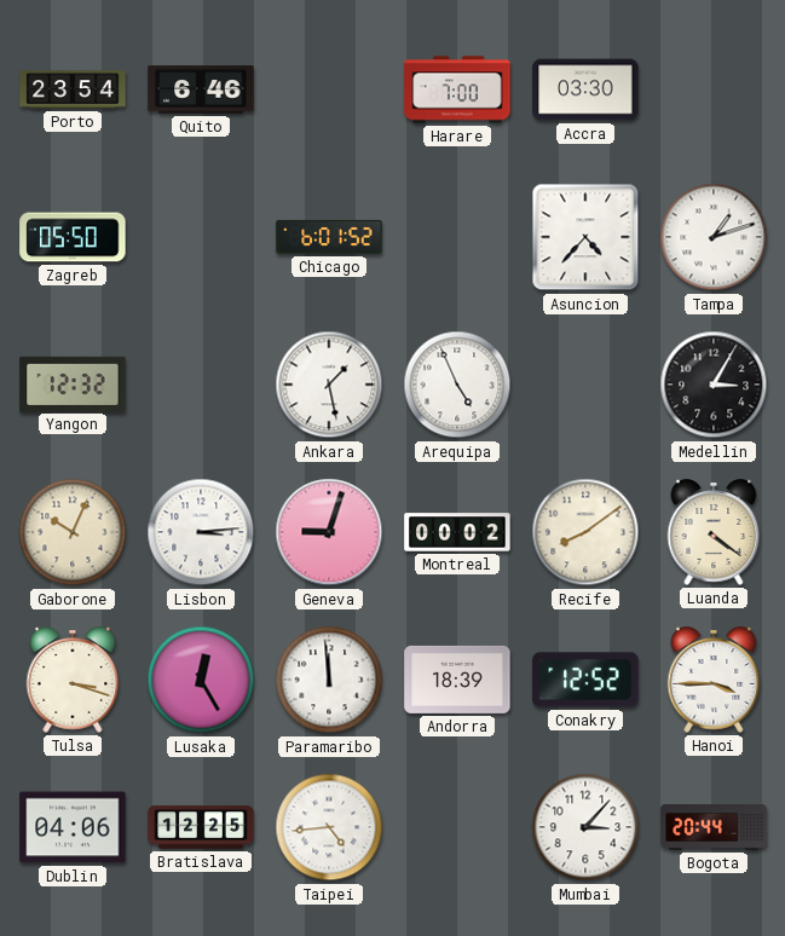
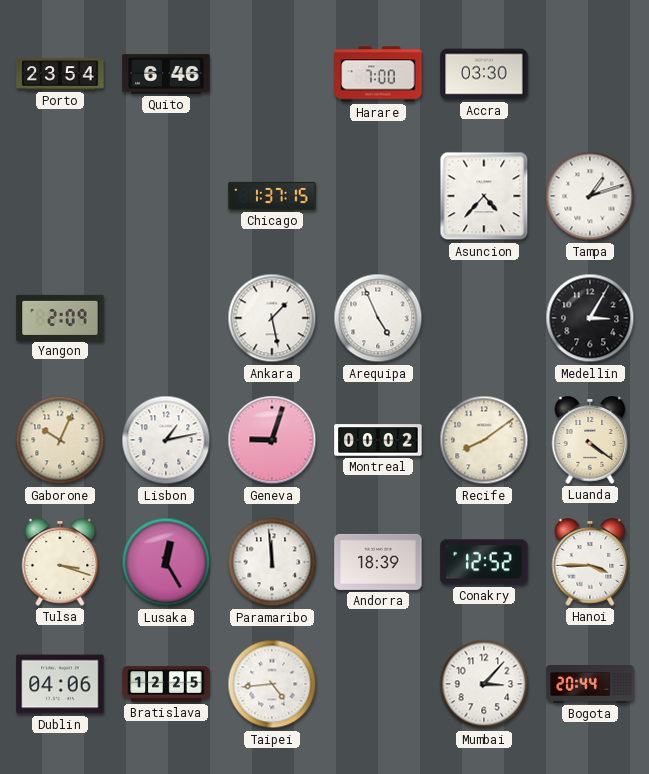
Zagreb: 05:50 -> none
Chicago: 6:01 -> 1:37
Yangon: 12:32 -> 2:09
Lisbon: 3:14 -> 1:13
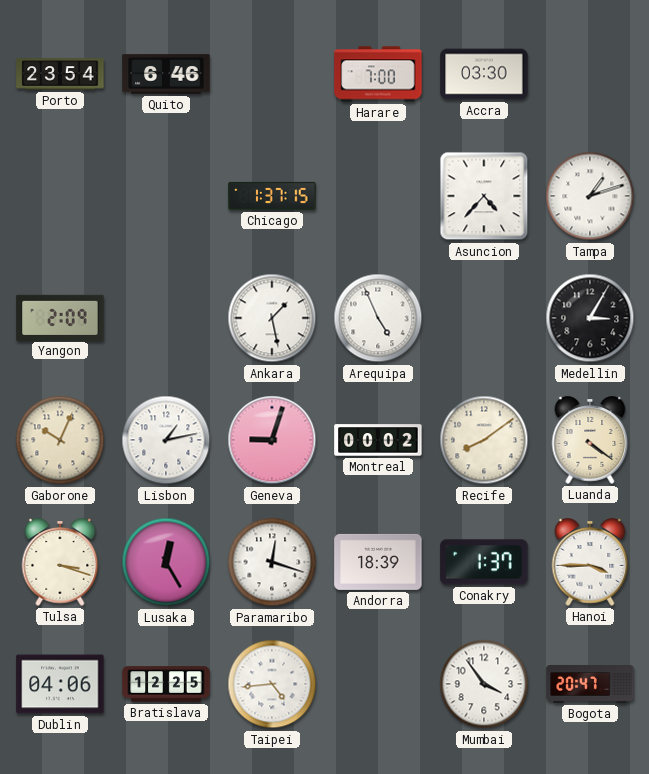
Paramaribo: 11:59 -> 12:18
Conakry: 12:52 -> 1:37
Mumbai: 3:07 -> 3:54
Bogota: 20:44 -> 20:47
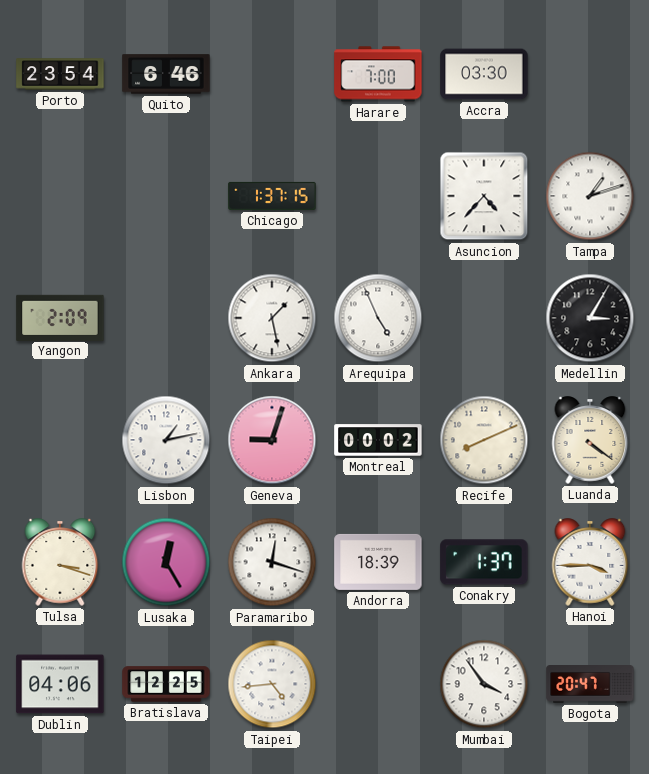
Gaborone: 10:04 -> none
Recife: 8:09 -> 8:11
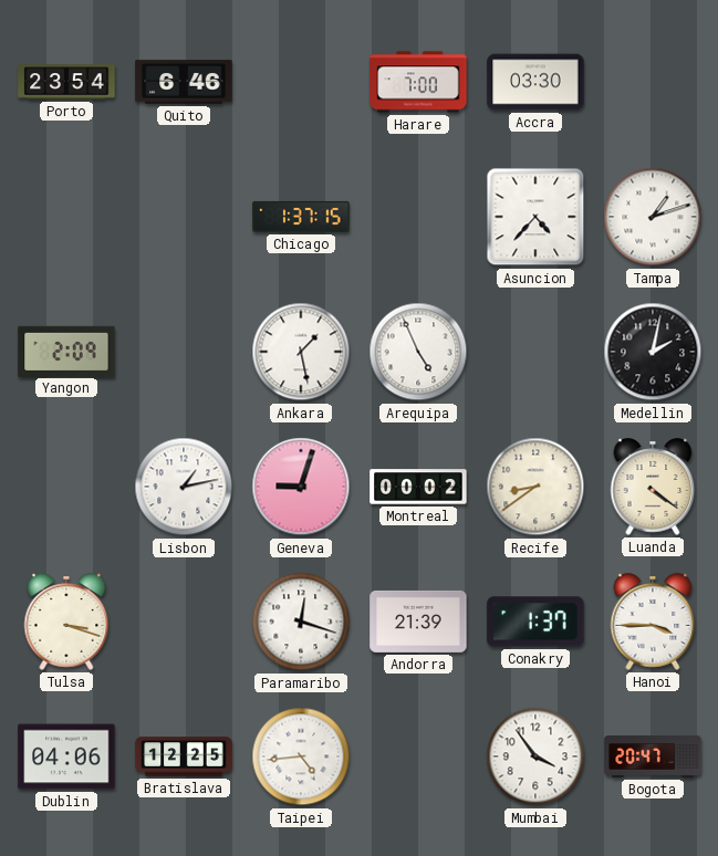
Medellin: 3:05 -> 2:02
Recife: 8:11 -> 8:39
Lusaka: 12:25 -> none
Andorra: 18:39 -> 21:39
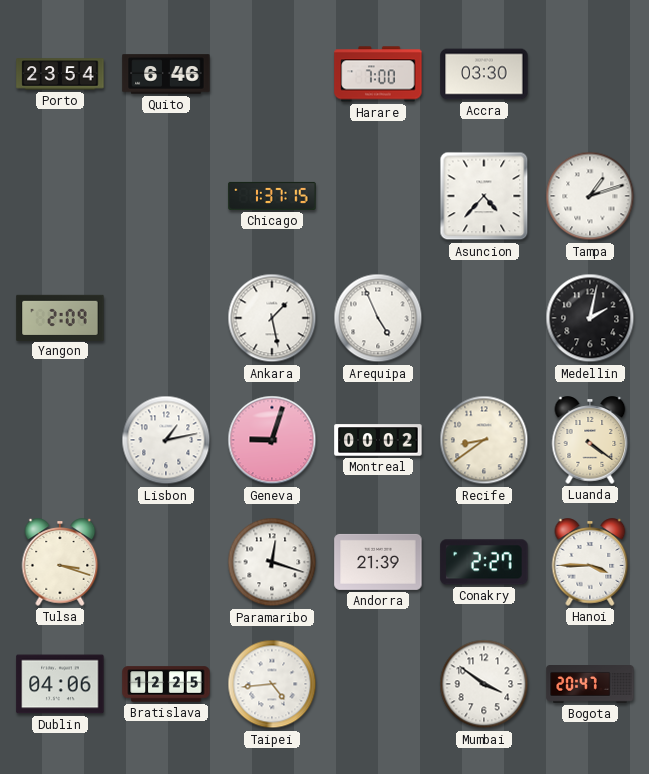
Conakry: 1:37 -> 2:27
Mumbai: 3:54 -> 3:51
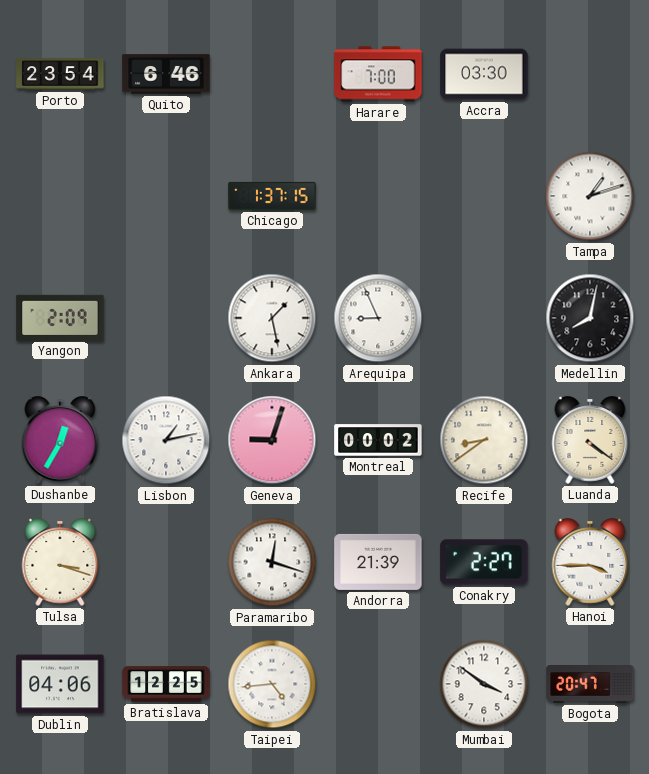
Asuncion: 4:37 -> none
Arequipa: 4:56 -> 8:56
Medellin: 2:02 -> 8:02
Dushanbe: none -> 12:35
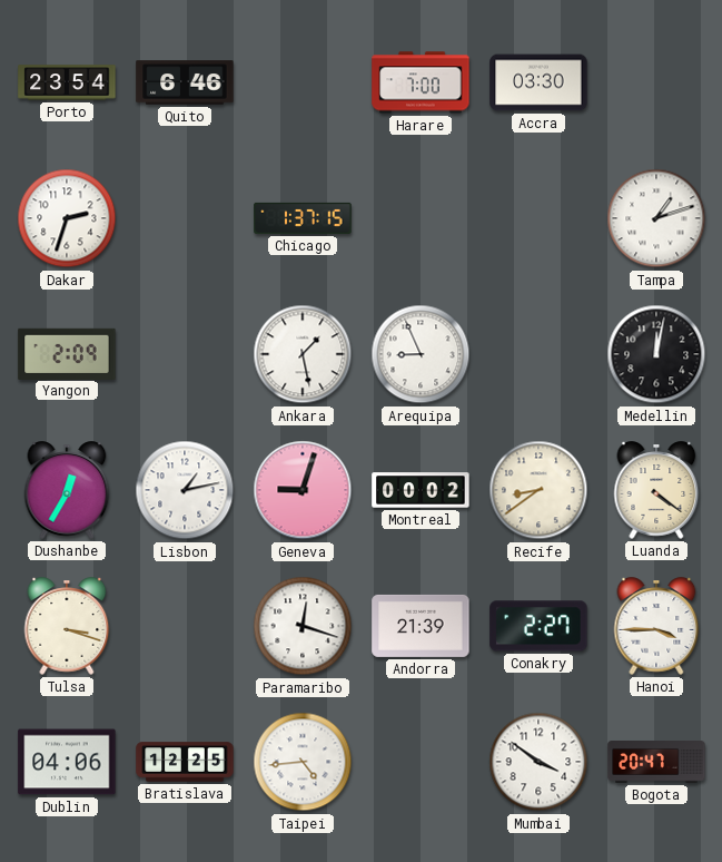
Dakar: none -> 2:33
Medellin: 8:02 -> 12:02
